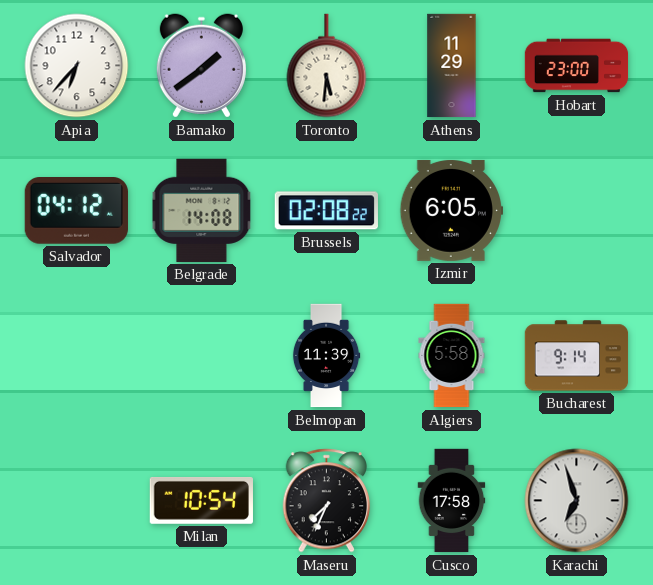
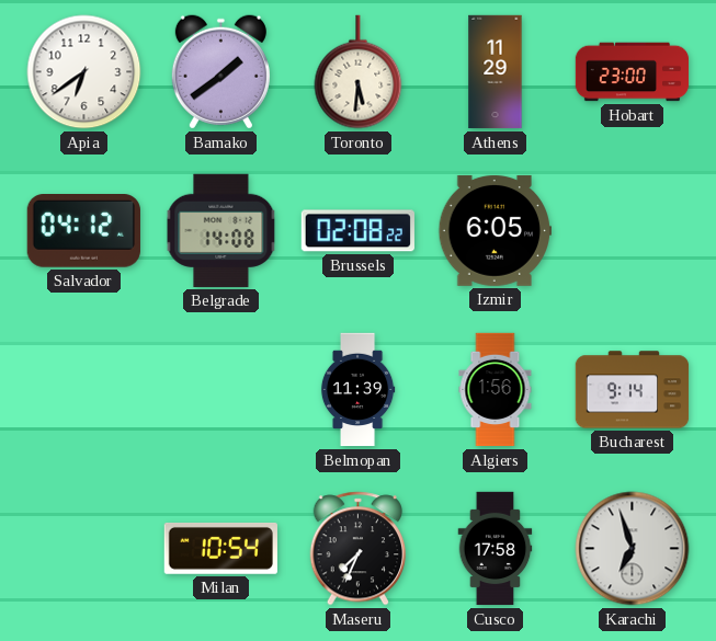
Apia: 6:37 -> 6:39
Algiers: 5:58 -> 1:56
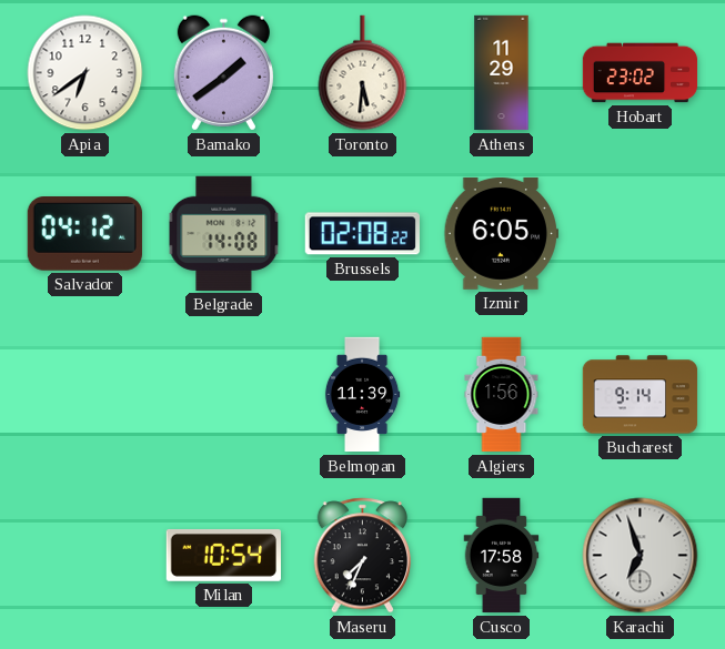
Hobart: 23:00 -> 23:02
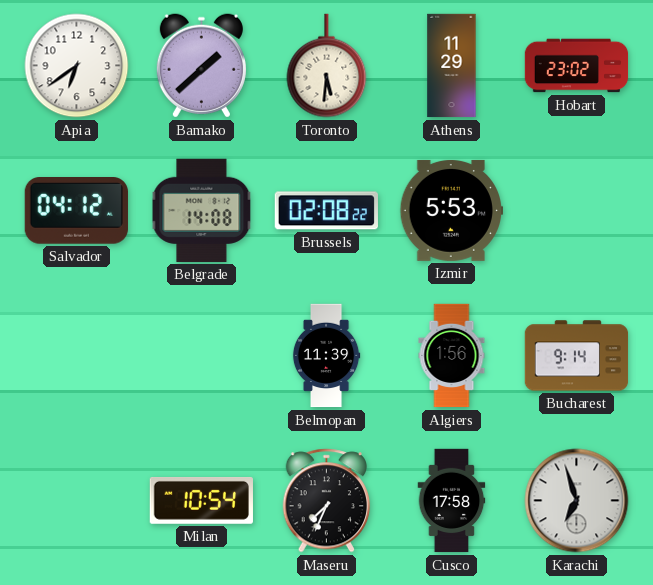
Bamako: 1:39 -> 1:38
Izmir: 6:05 -> 5:53
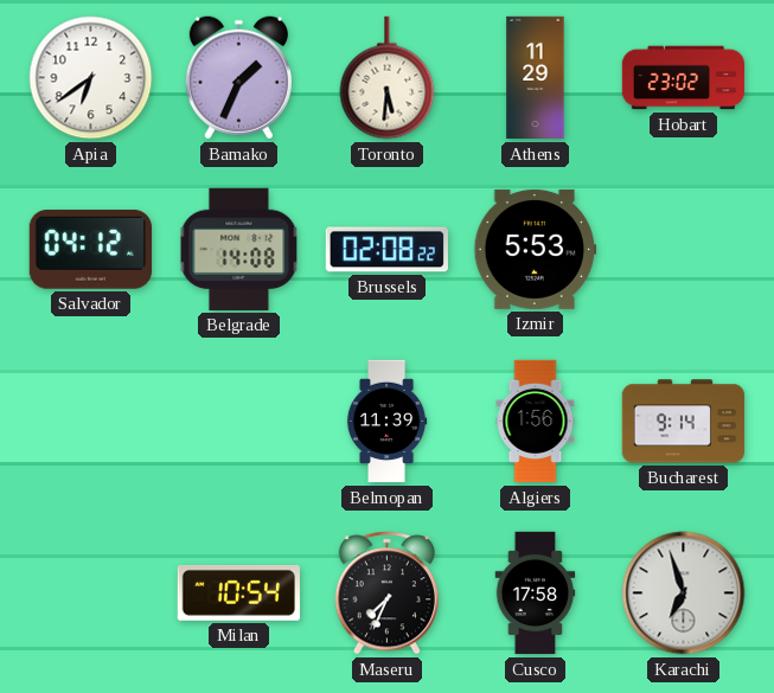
Bamako: 1:38 -> 1:34
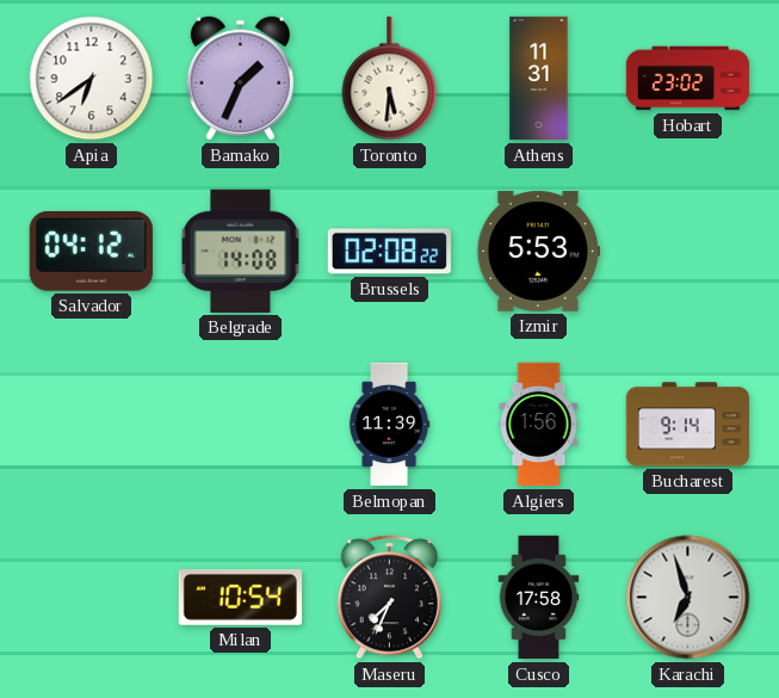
Athens: 11:29 -> 11:31
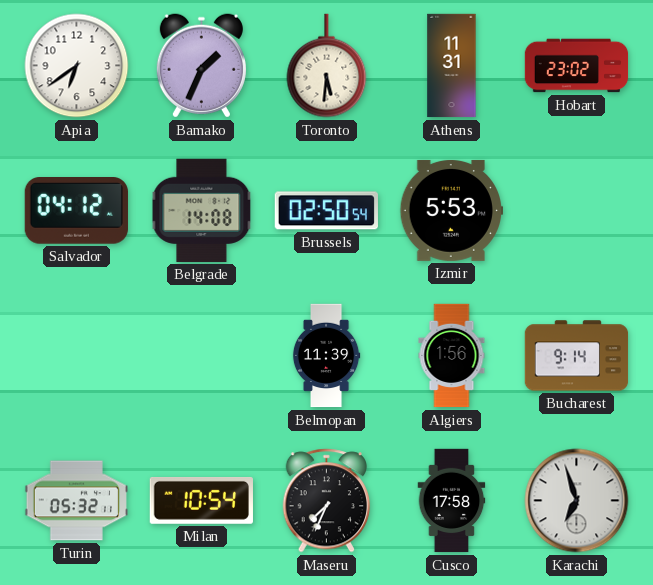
Brussels: 02:08 -> 02:50
Turin: none -> 05:32
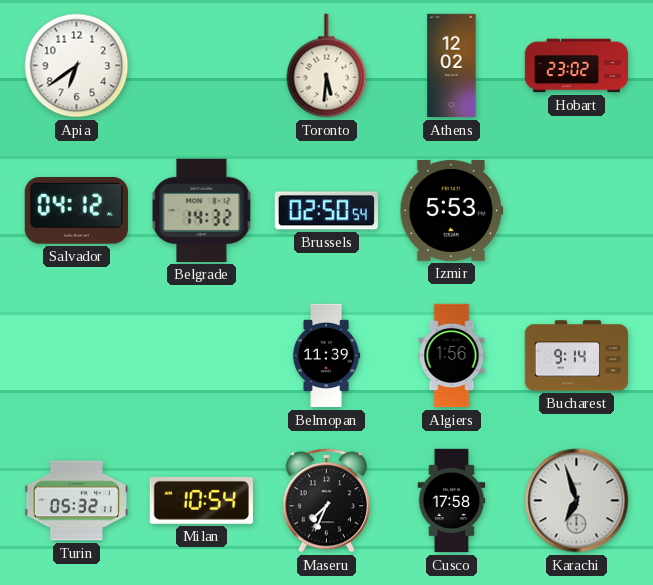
Bamako: 1:34 -> none
Athens: 11:31 -> 12:02
Belgrade: 14:08 -> 14:32
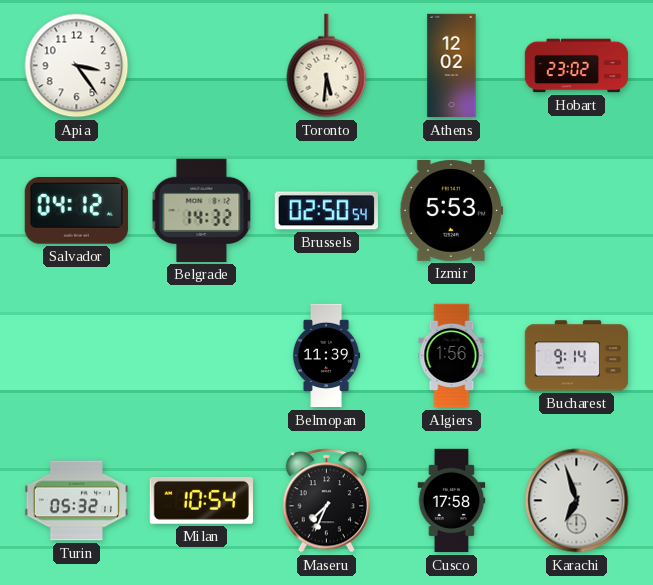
Apia: 6:39 -> 3:24
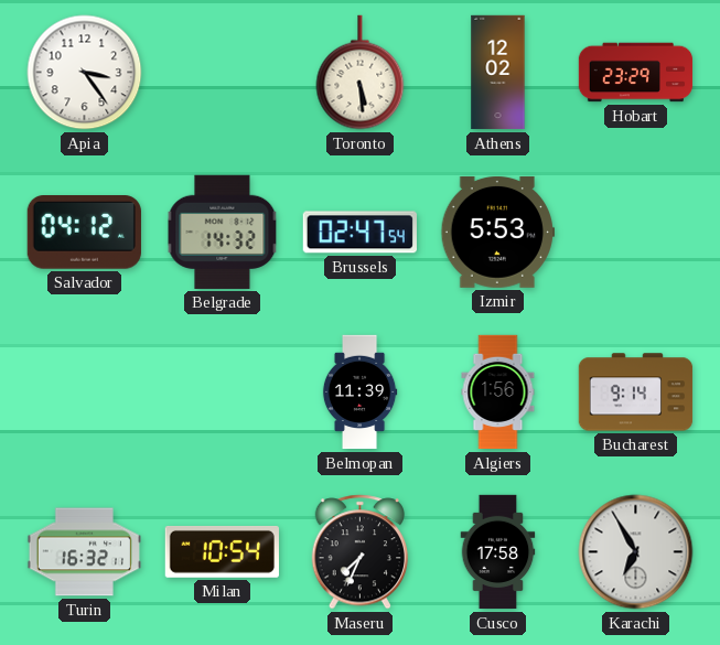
Toronto: 5:31 -> 5:29
Hobart: 23:02 -> 23:29
Brussels: 02:50 -> 02:47
Turin: 05:32 -> 16:32
Karachi: 6:57 -> 6:55
